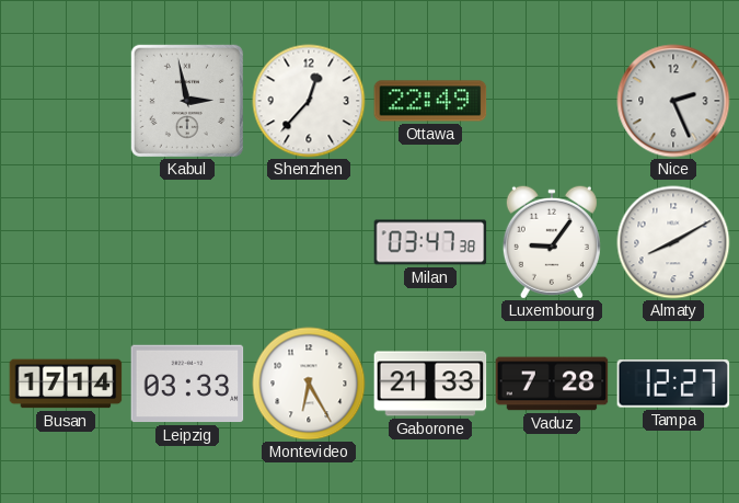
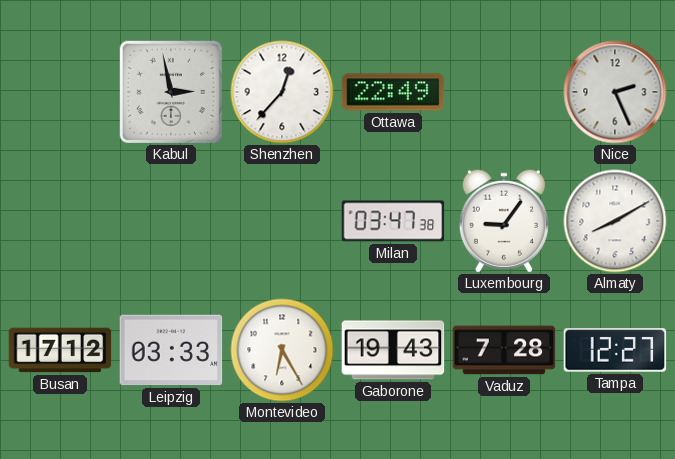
Busan: 17:14 -> 17:12
Gaborone: 21:33 -> 19:43
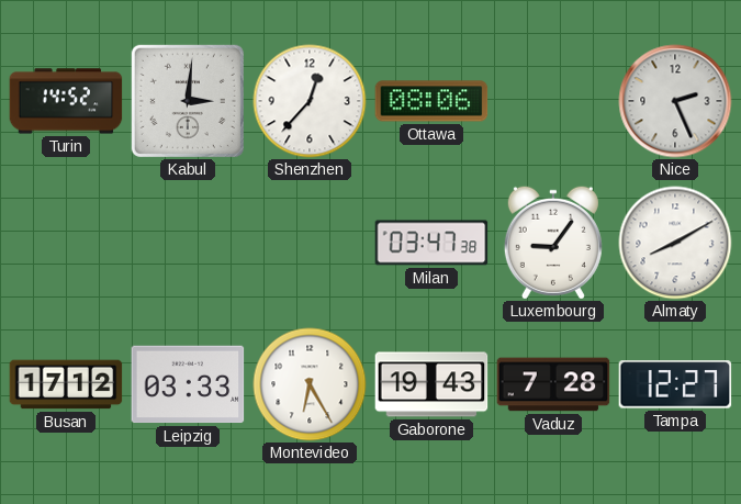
Turin: none -> 14:52
Kabul: 2:58 -> 3:01
Ottawa: 22:49 -> 08:06
